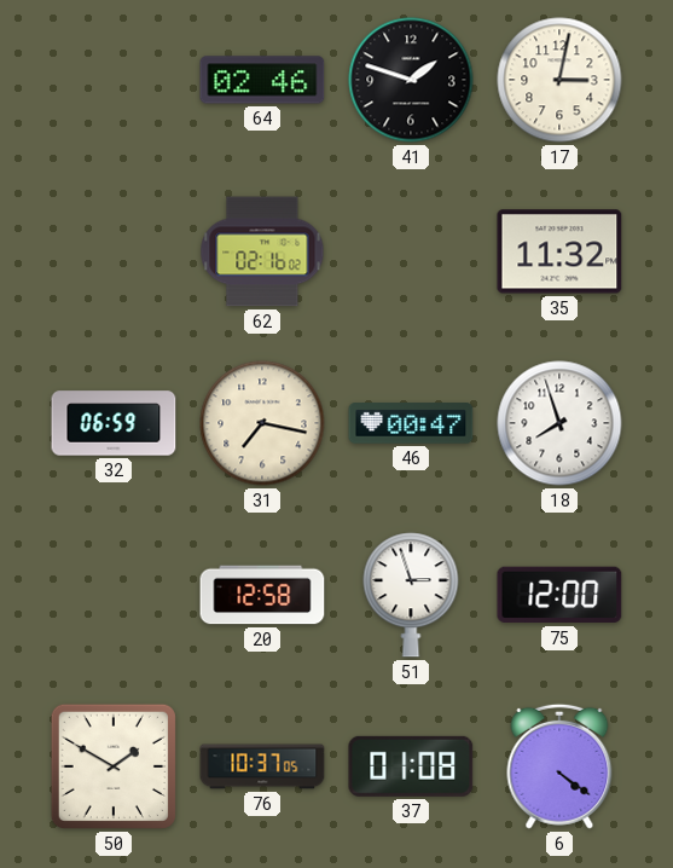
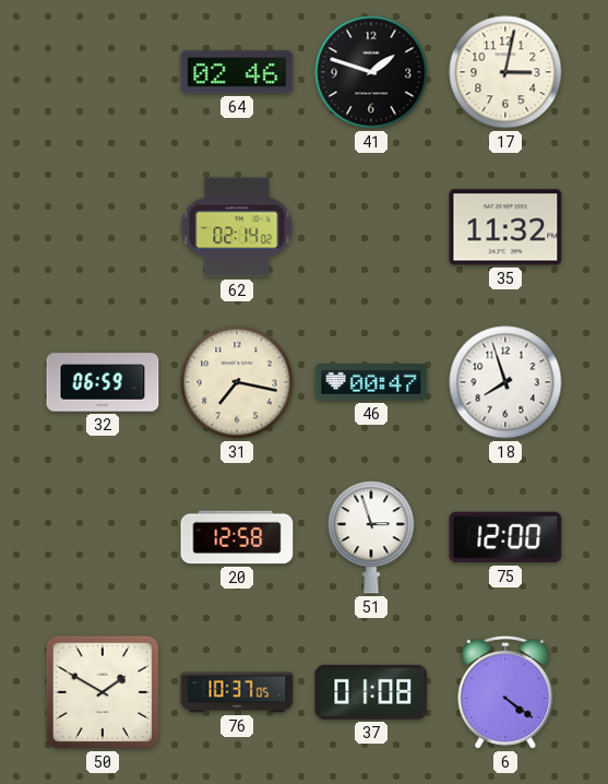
62: 02:16 -> 02:14
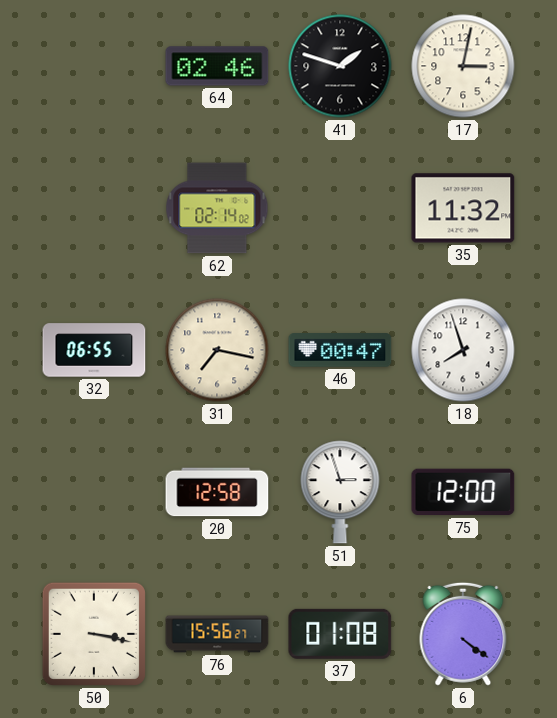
32: 06:59 -> 06:55
50: 1:50 -> 3:17
76: 10:37 -> 15:56
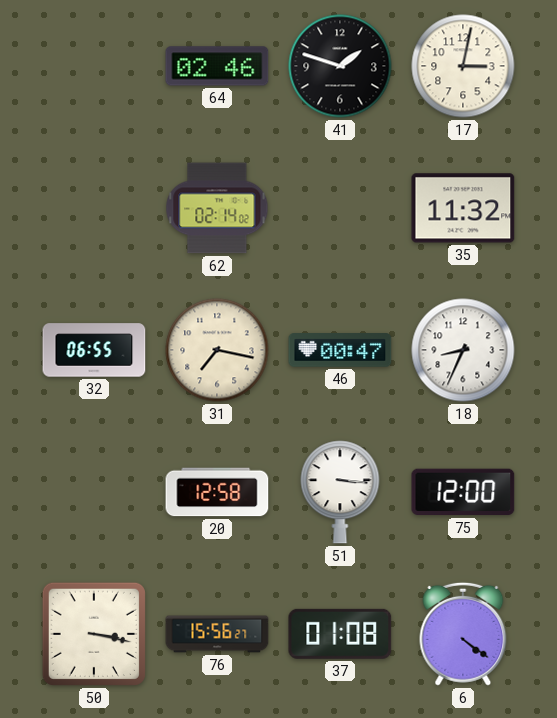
18: 7:57 -> 8:34
51: 2:57 -> 3:16
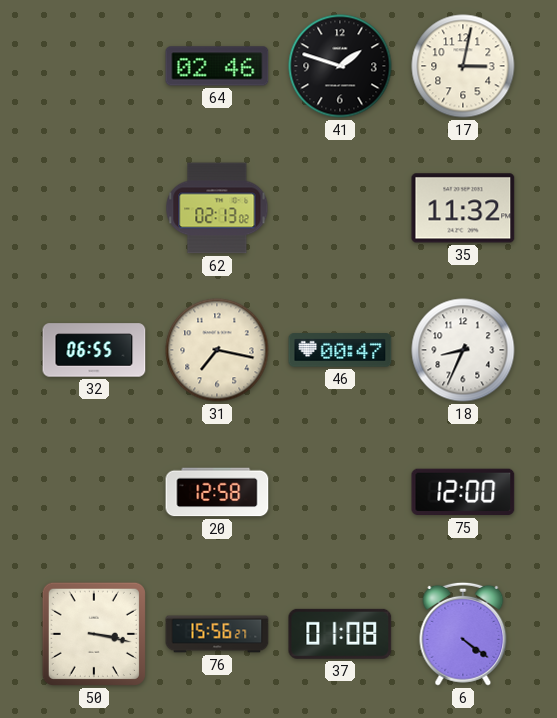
62: 02:14 -> 02:13
51: 3:16 -> none
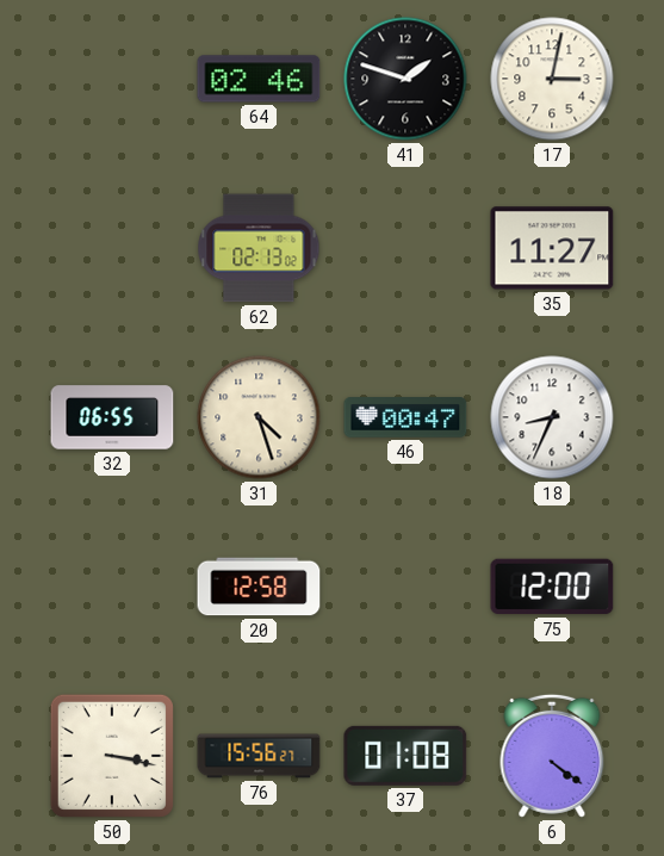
35: 11:32 -> 11:27
31: 7:17 -> 4:27
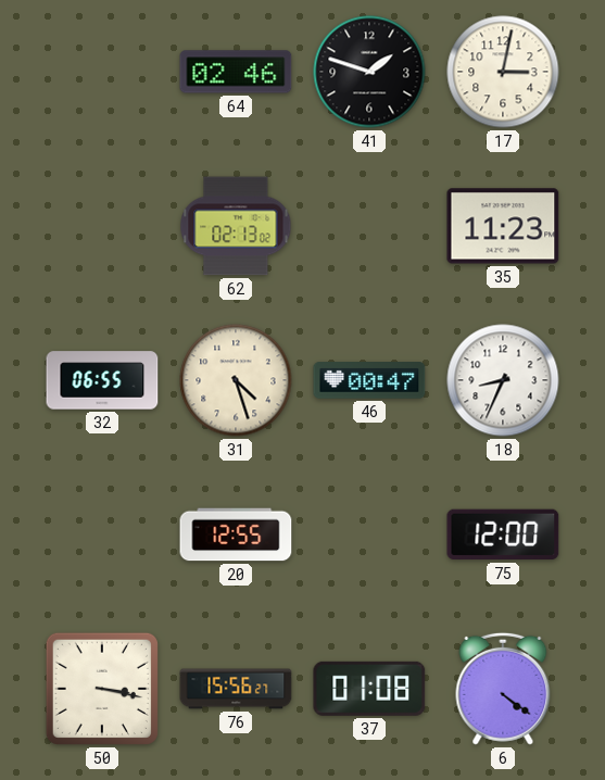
35: 11:27 -> 11:23
20: 12:58 -> 12:55
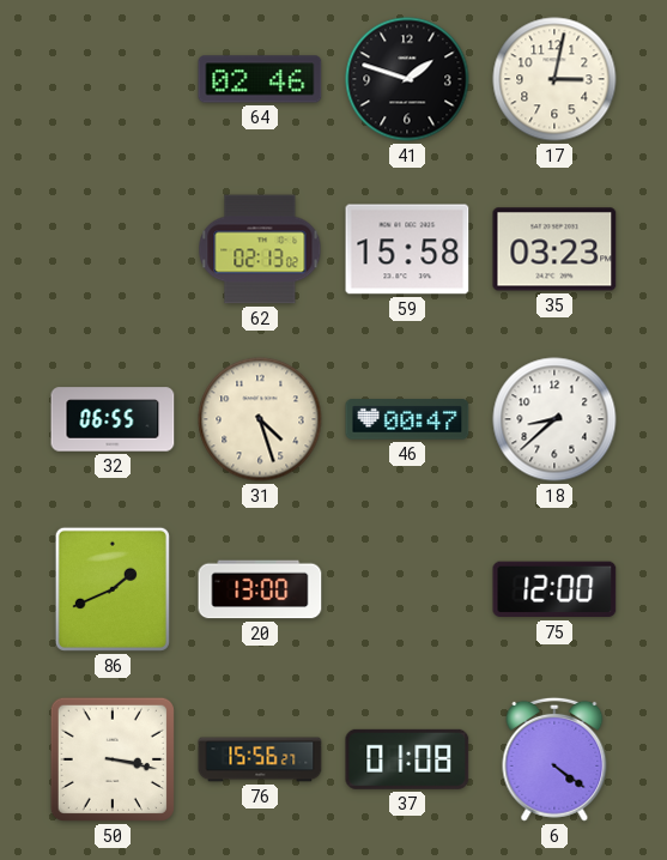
59: none -> 15:58
35: 11:23 -> 03:23
18: 8:34 -> 8:38
86: none -> 1:41
20: 12:55 -> 13:00
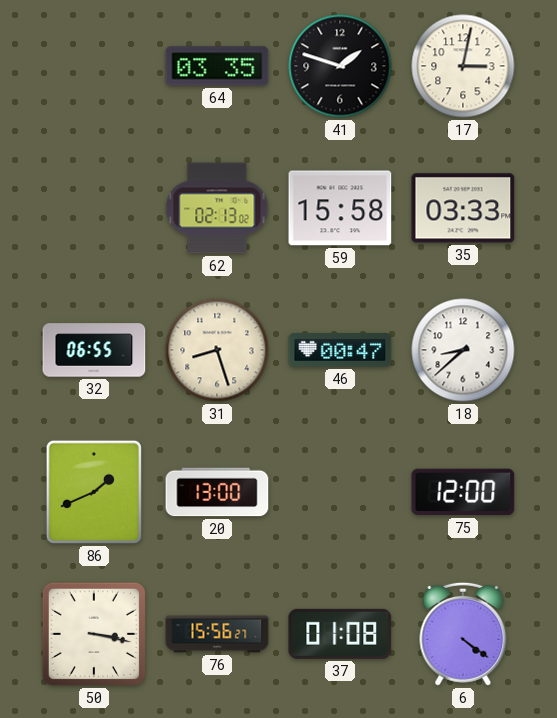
64: 02:46 -> 03:35
35: 03:23 -> 03:33
31: 4:27 -> 8:27
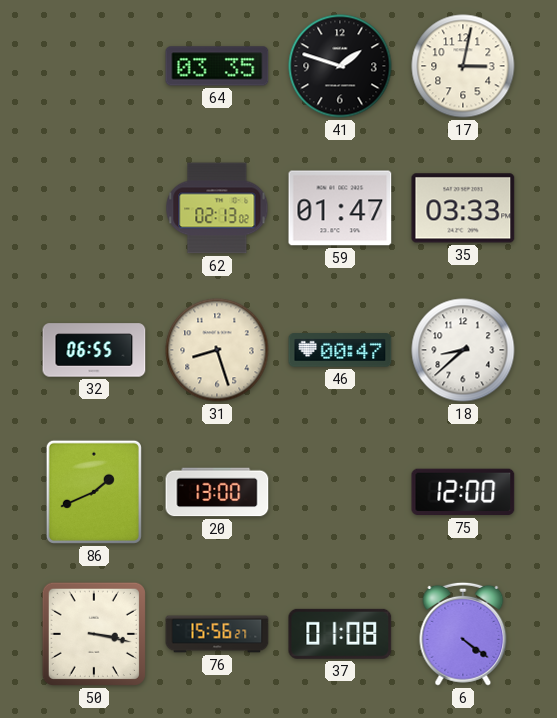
59: 15:58 -> 01:47
